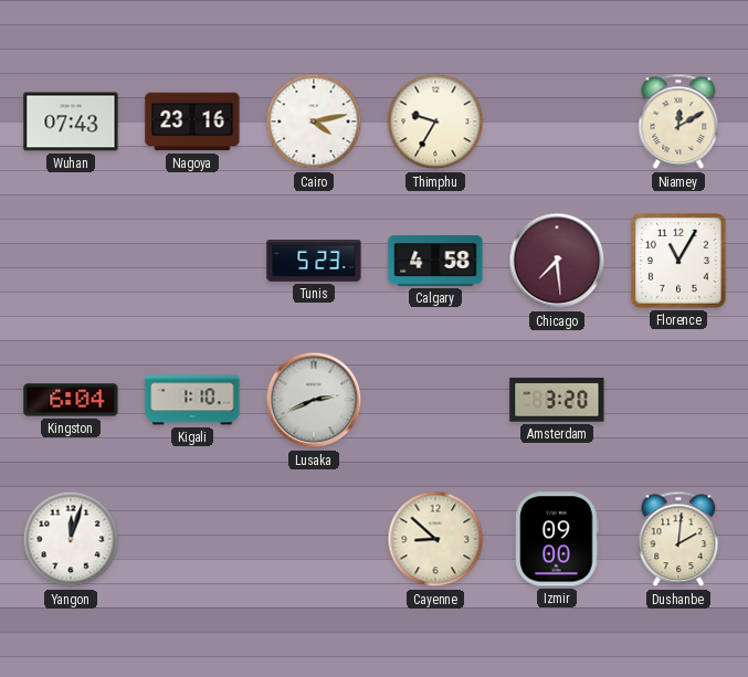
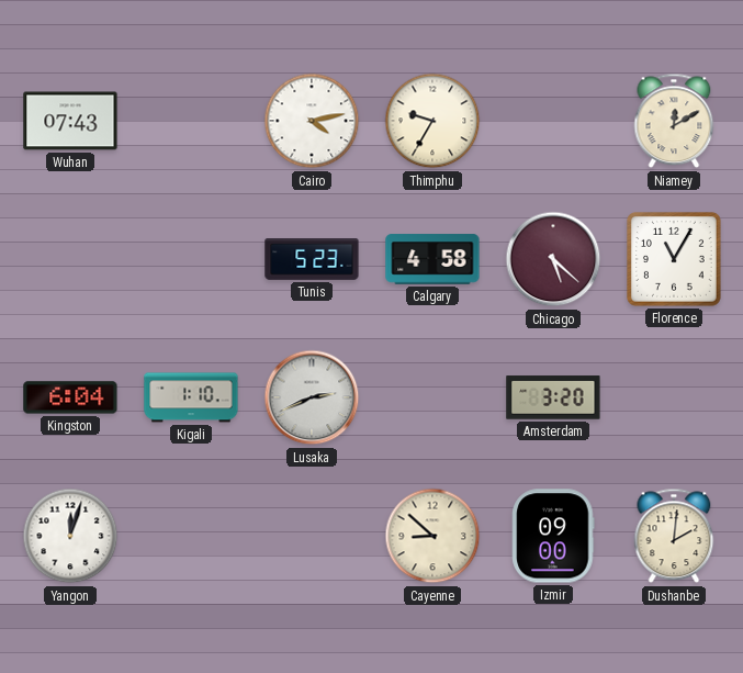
Nagoya: 23:16 -> none
Chicago: 7:29 -> 5:22
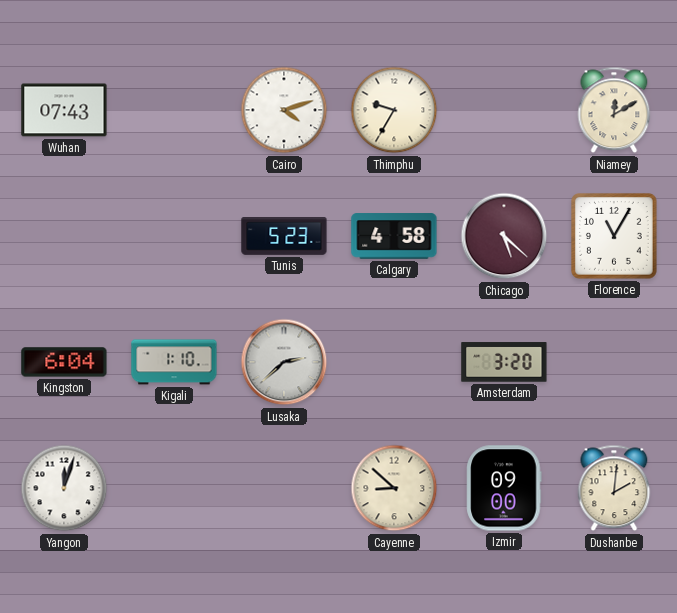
Cairo: 4:13 -> 4:12
Lusaka: 2:41 -> 2:38
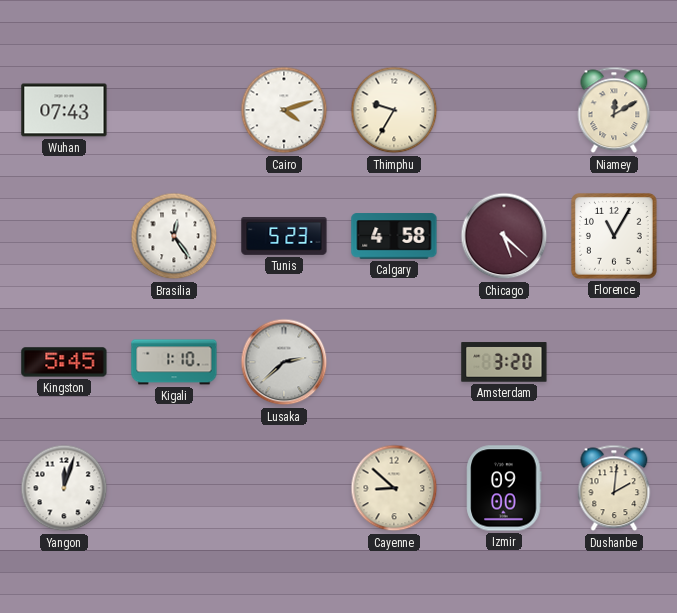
Brasilia: none -> 12:24
Kingston: 6:04 -> 5:45
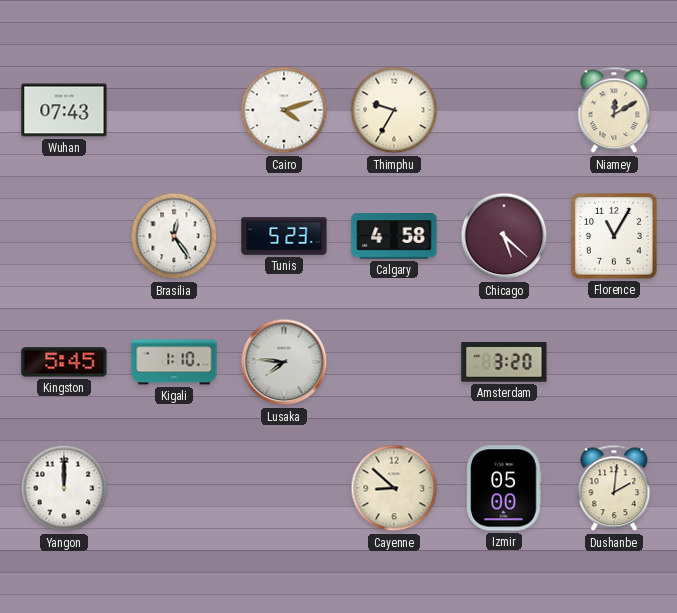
Lusaka: 2:38 -> 7:46
Yangon: 12:03 -> 12:00
Izmir: 09:00 -> 05:00
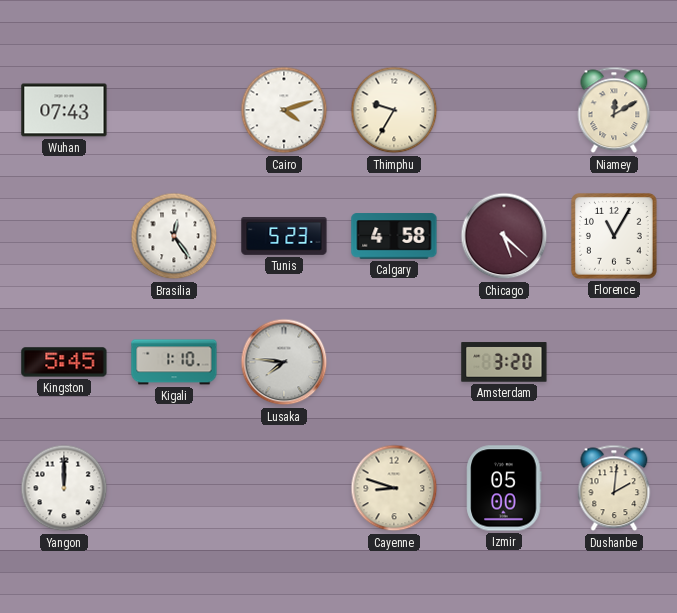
Cayenne: 8:52 -> 8:48
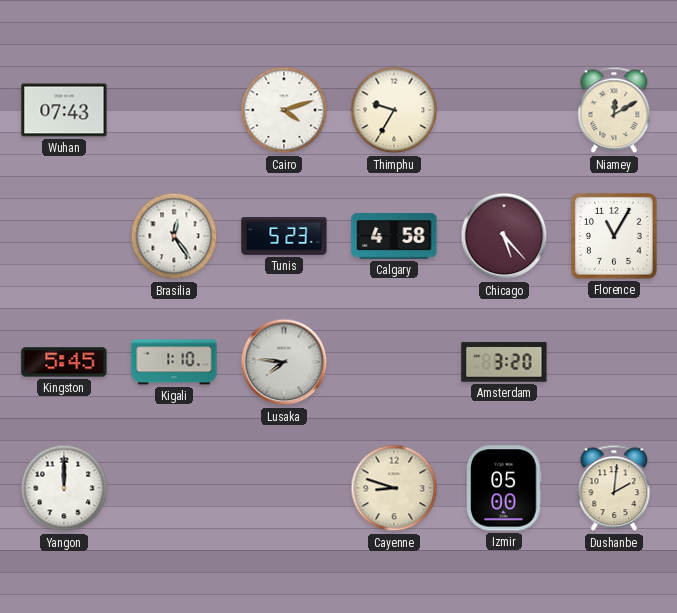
Chicago: 5:22 -> 5:23
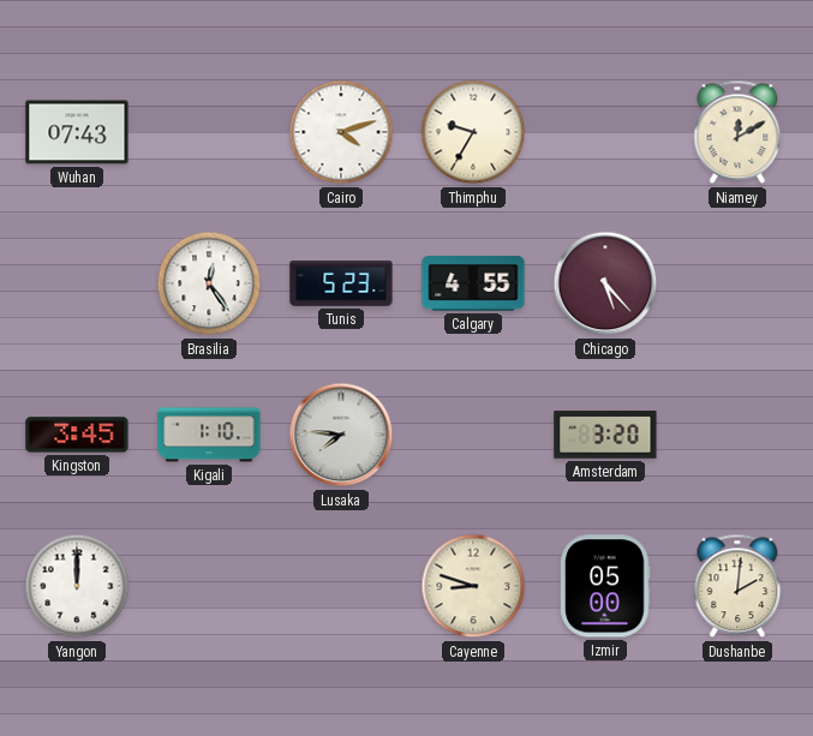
Calgary: 4:58 -> 4:55
Florence: 11:05 -> none
Kingston: 5:45 -> 3:45
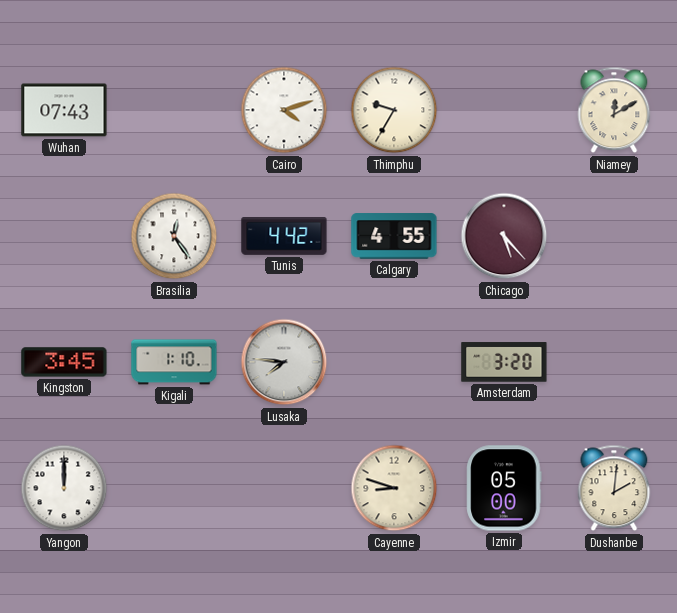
Tunis: 5:23 -> 4:42
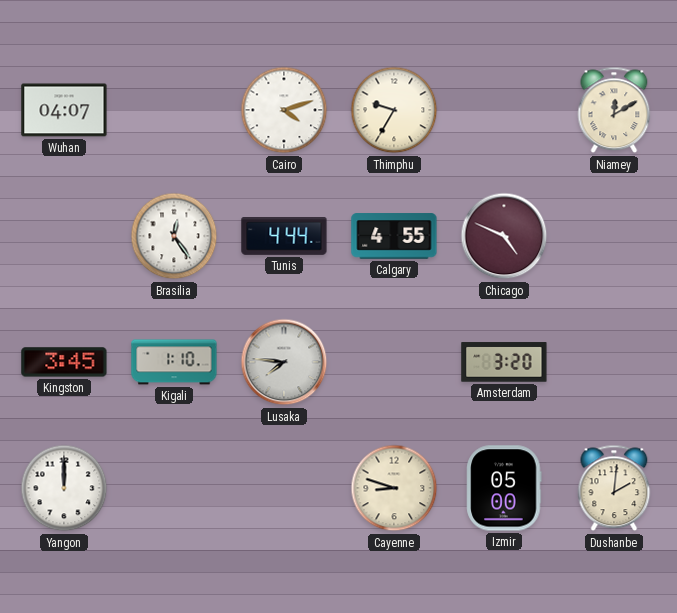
Wuhan: 07:43 -> 04:07
Tunis: 4:42 -> 4:44
Chicago: 5:23 -> 4:49
